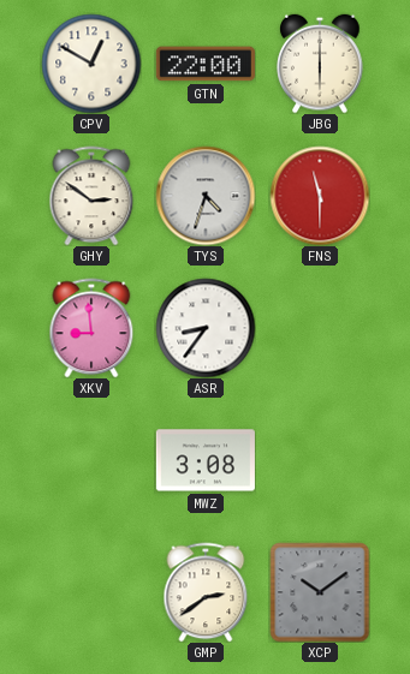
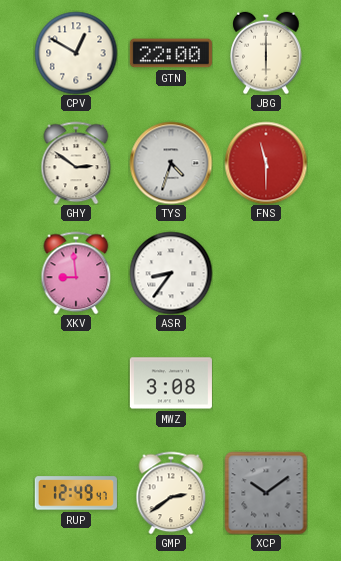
RUP: none -> 12:49
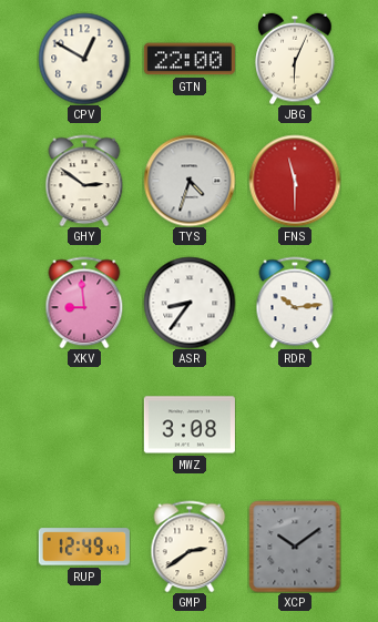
JBG: 6:00 -> 6:04
RDR: none -> 10:14
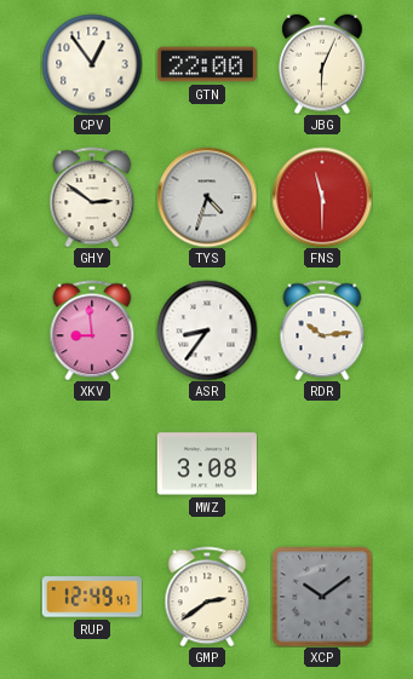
CPV: 12:50 -> 12:54
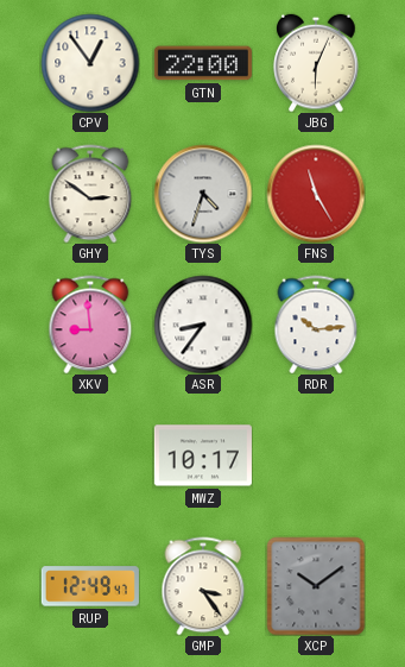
FNS: 11:30 -> 11:25
MWZ: 3:08 -> 10:17
GMP: 2:39 -> 3:24
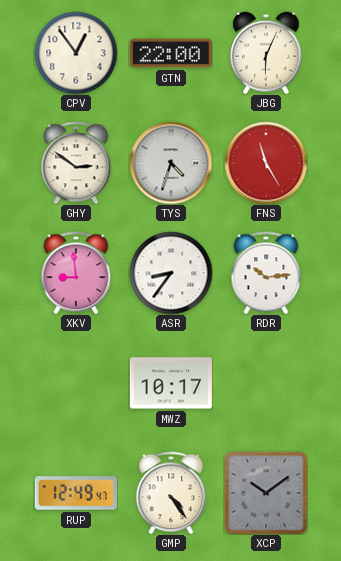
GMP: 3:24 -> 4:24
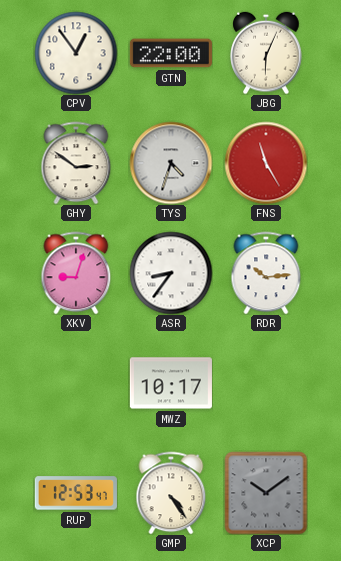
XKV: 8:59 -> 9:03
RUP: 12:49 -> 12:53
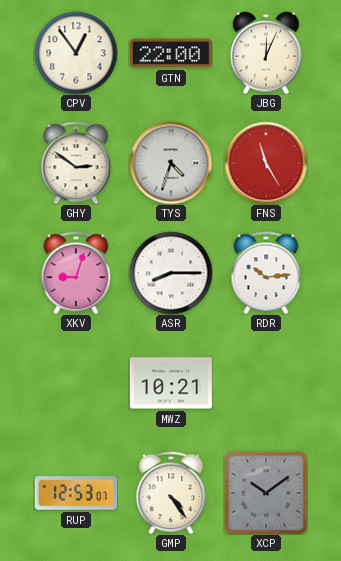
JBG: 6:04 -> 12:04
ASR: 8:36 -> 8:15
MWZ: 10:17 -> 10:21
RUP: 12:53:47 -> 12:53:07
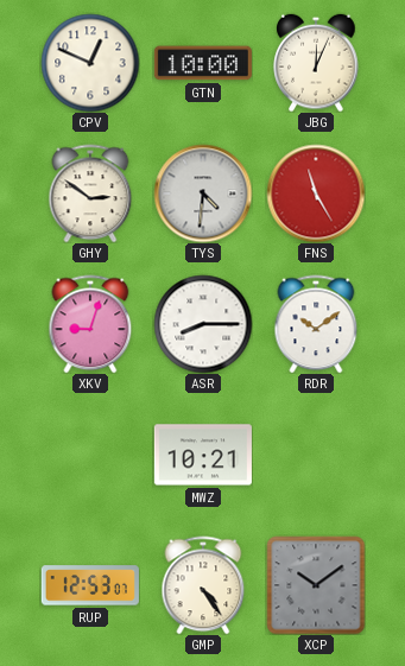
CPV: 12:54 -> 12:49
GTN: 22:00 -> 10:00
TYS: 4:33 -> 4:31
RDR: 10:14 -> 10:09
